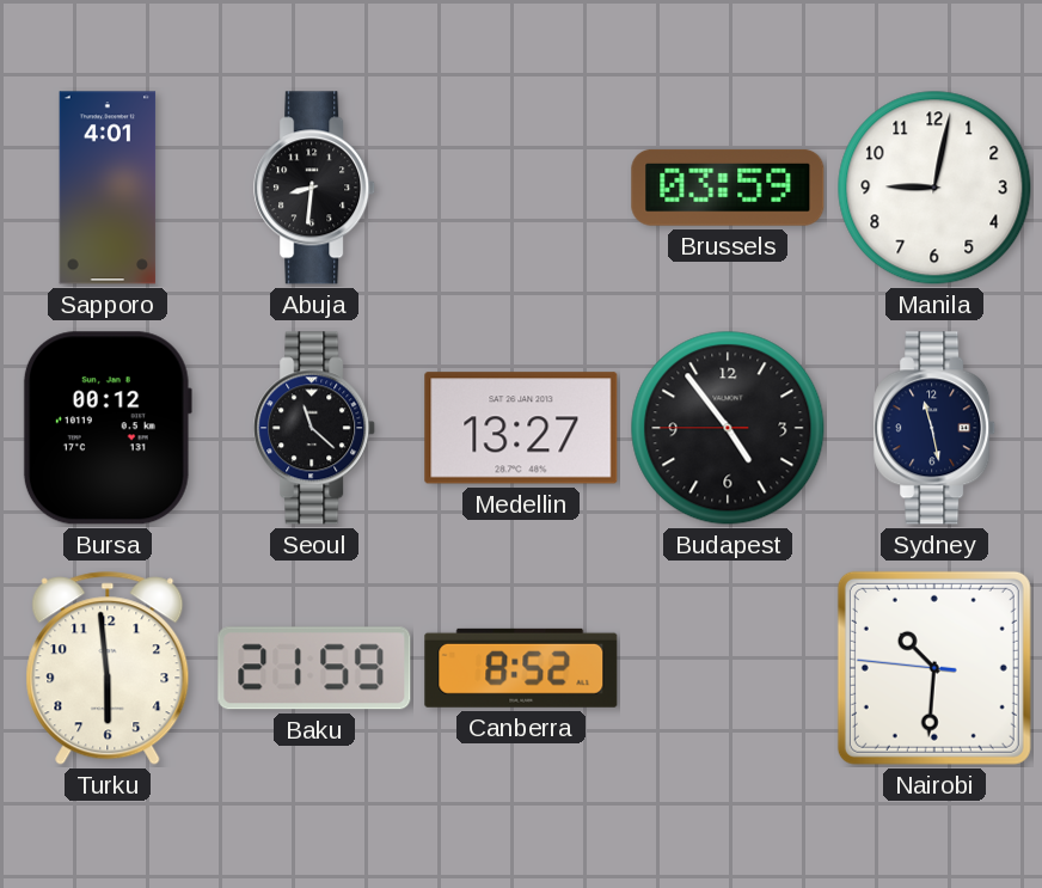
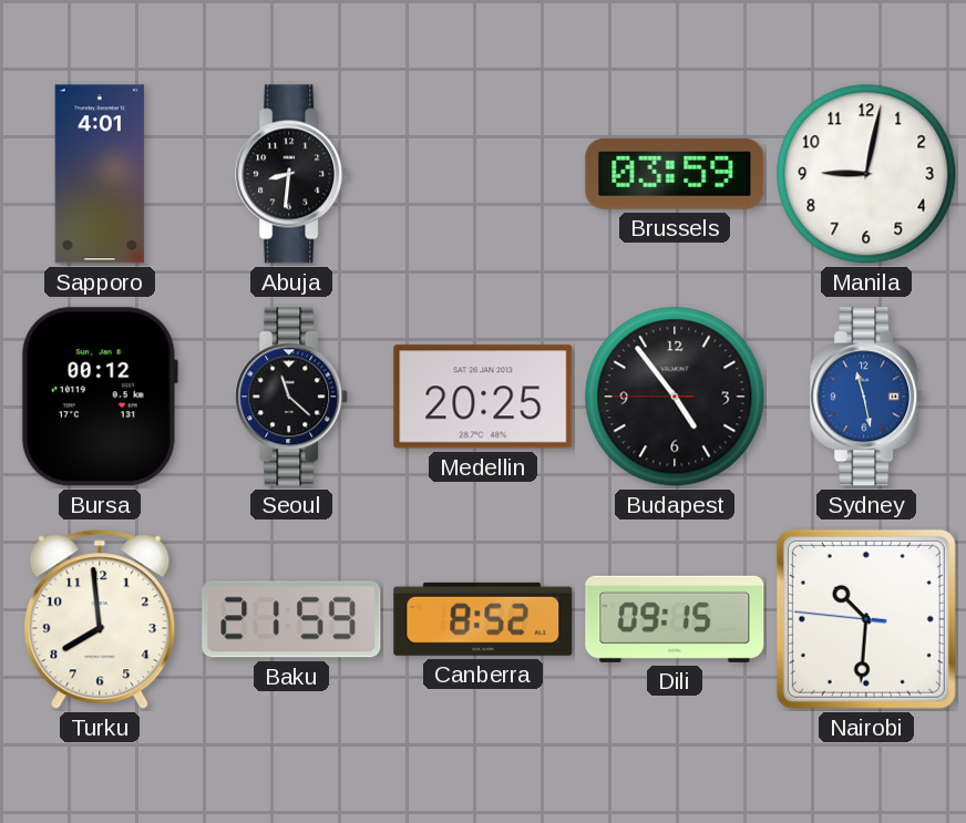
Medellin: 13:27 -> 20:25
Sydney dial: navy -> blue
Turku: 5:59 -> 7:59
Dili: none -> 09:15
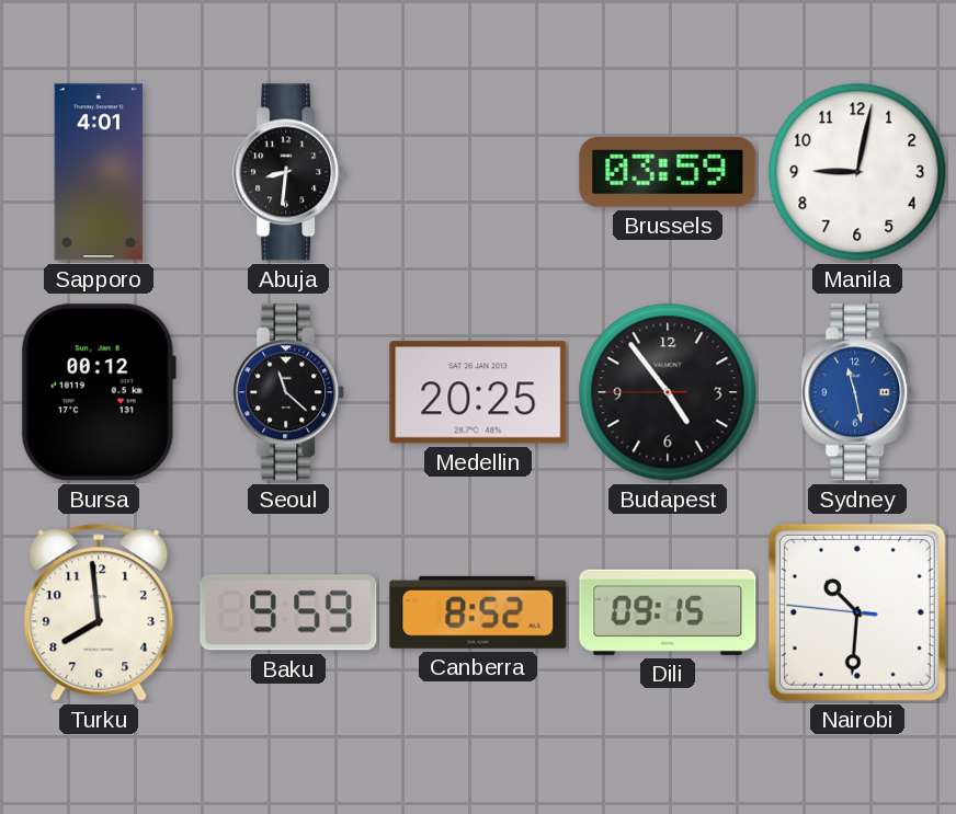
Baku: 21:59 -> 9:59
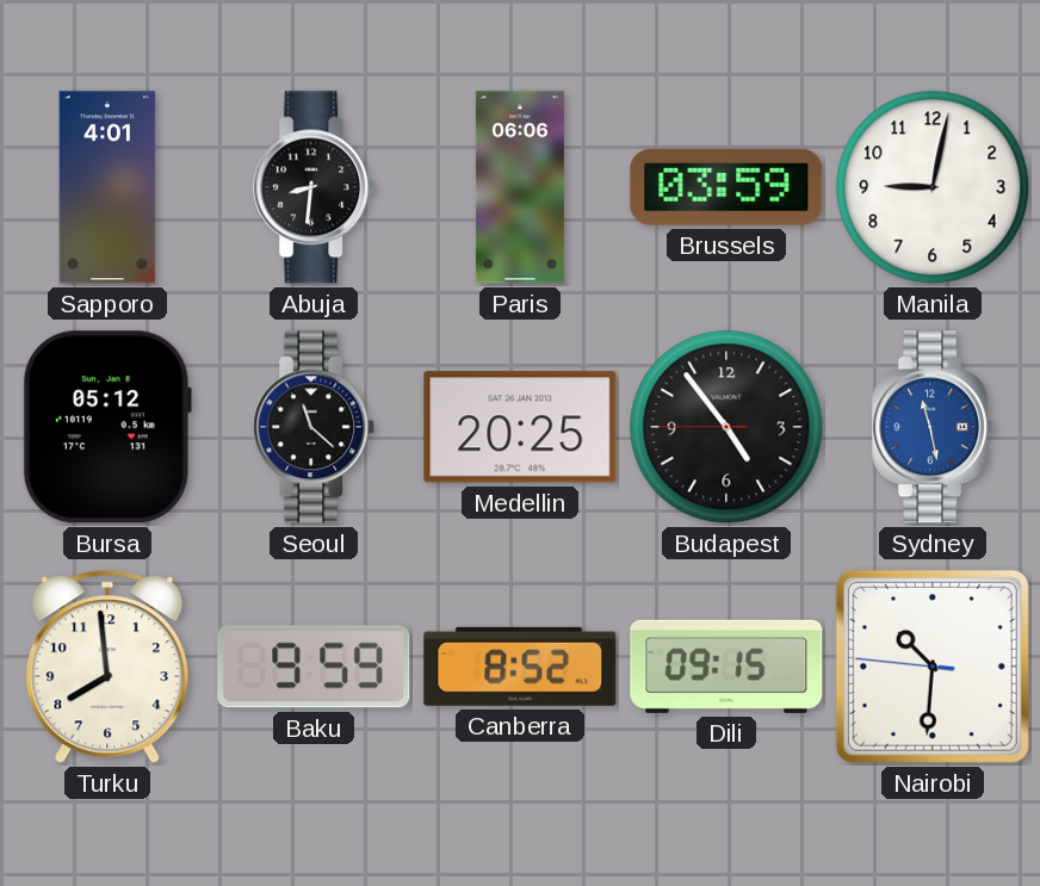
Paris: none -> 06:06
Bursa: 00:12 -> 05:12
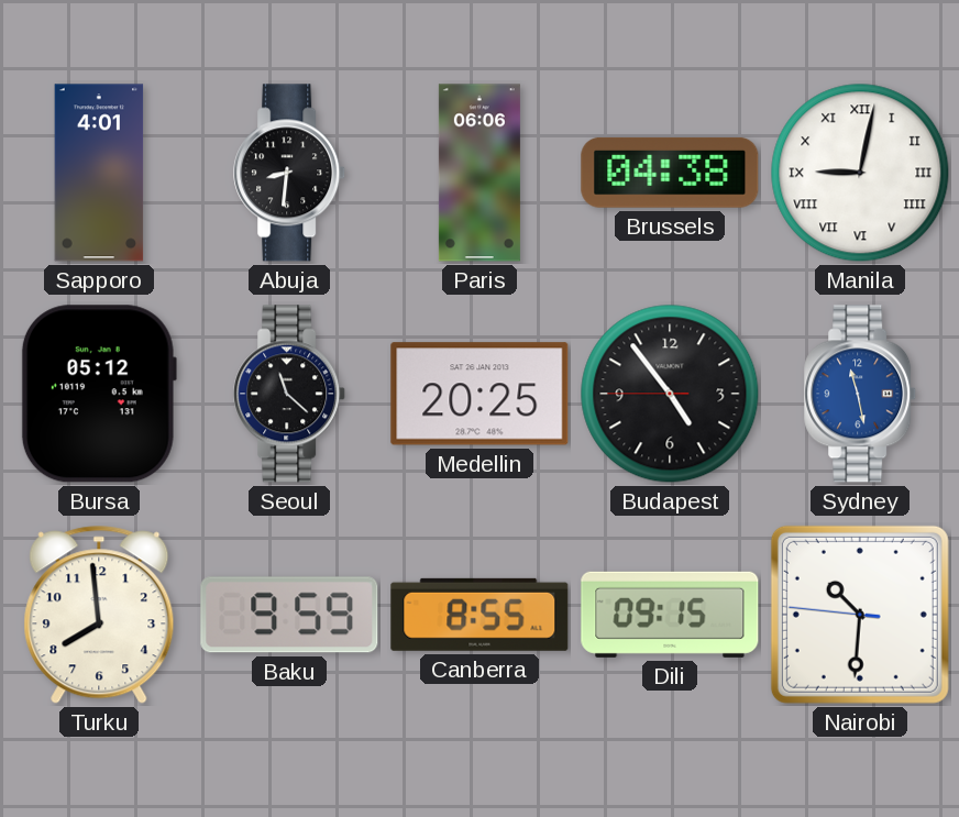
Brussels: 03:59 -> 04:38
Manila numerals: Arabic -> Roman
Canberra: 8:52 -> 8:55
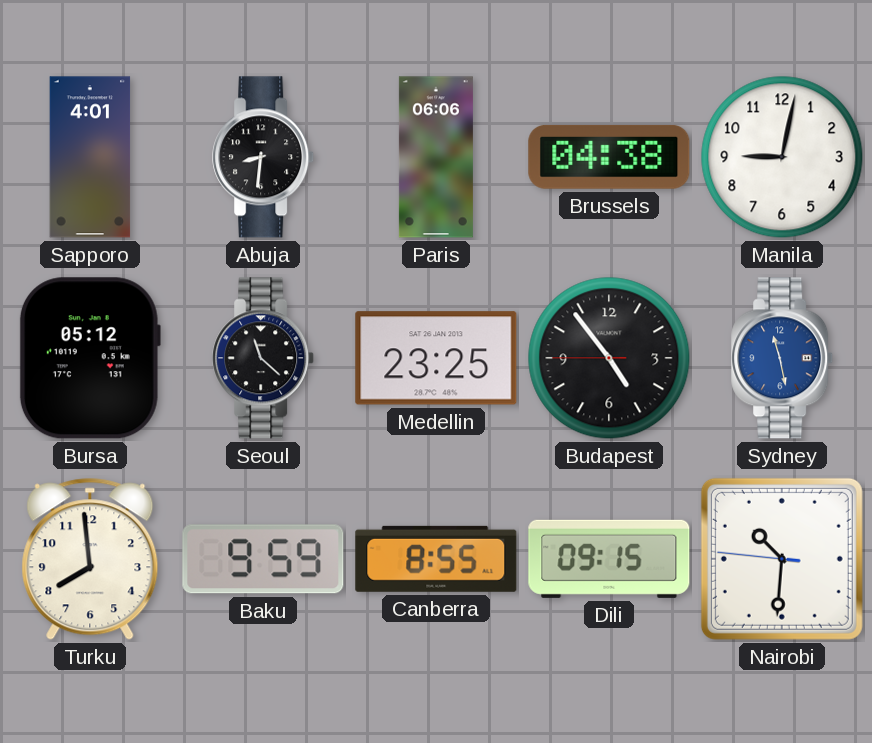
Manila numerals: Roman -> Arabic
Medellin: 20:25 -> 23:25
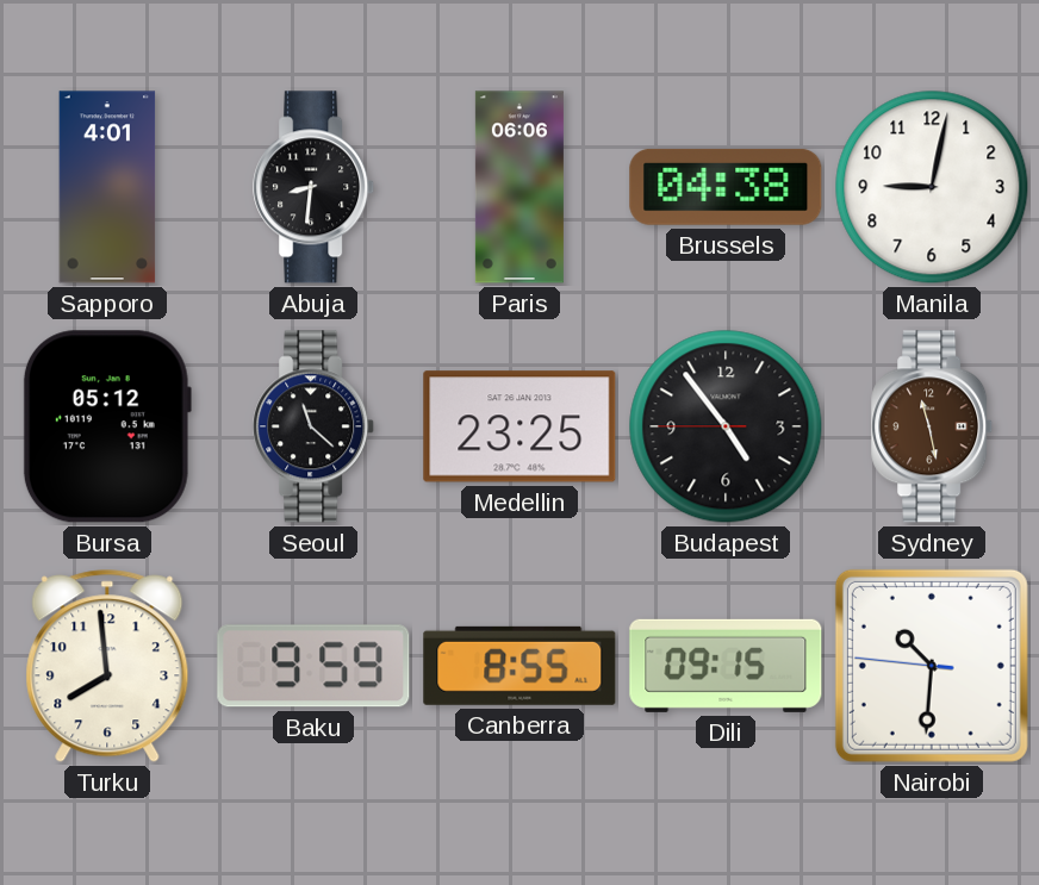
Sydney dial: blue -> brown
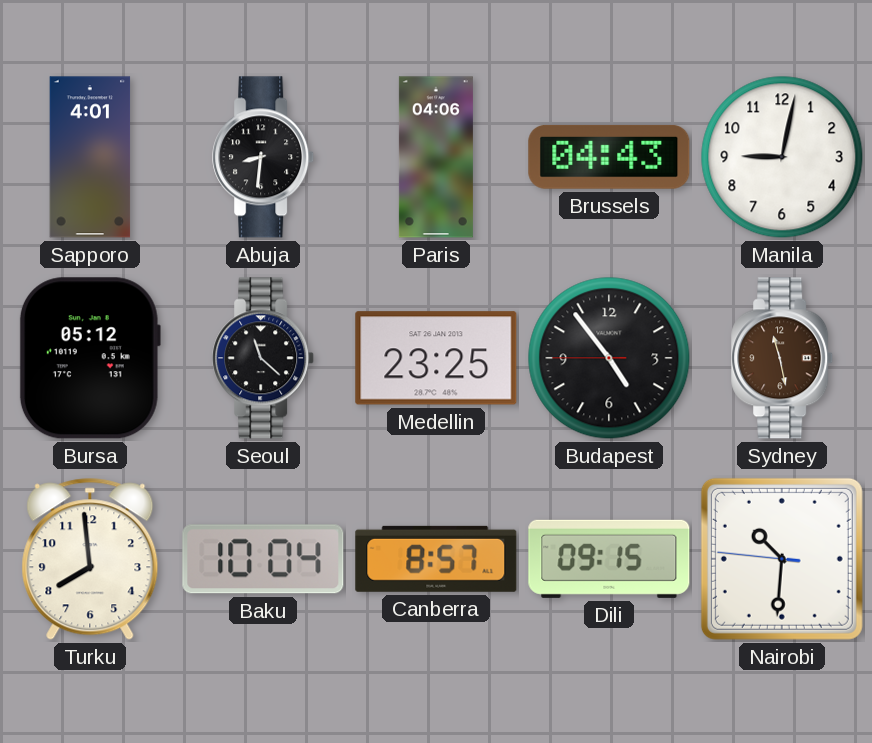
Paris: 06:06 -> 04:06
Brussels: 04:38 -> 04:43
Baku: 9:59 -> 10:04
Canberra: 8:55 -> 8:57
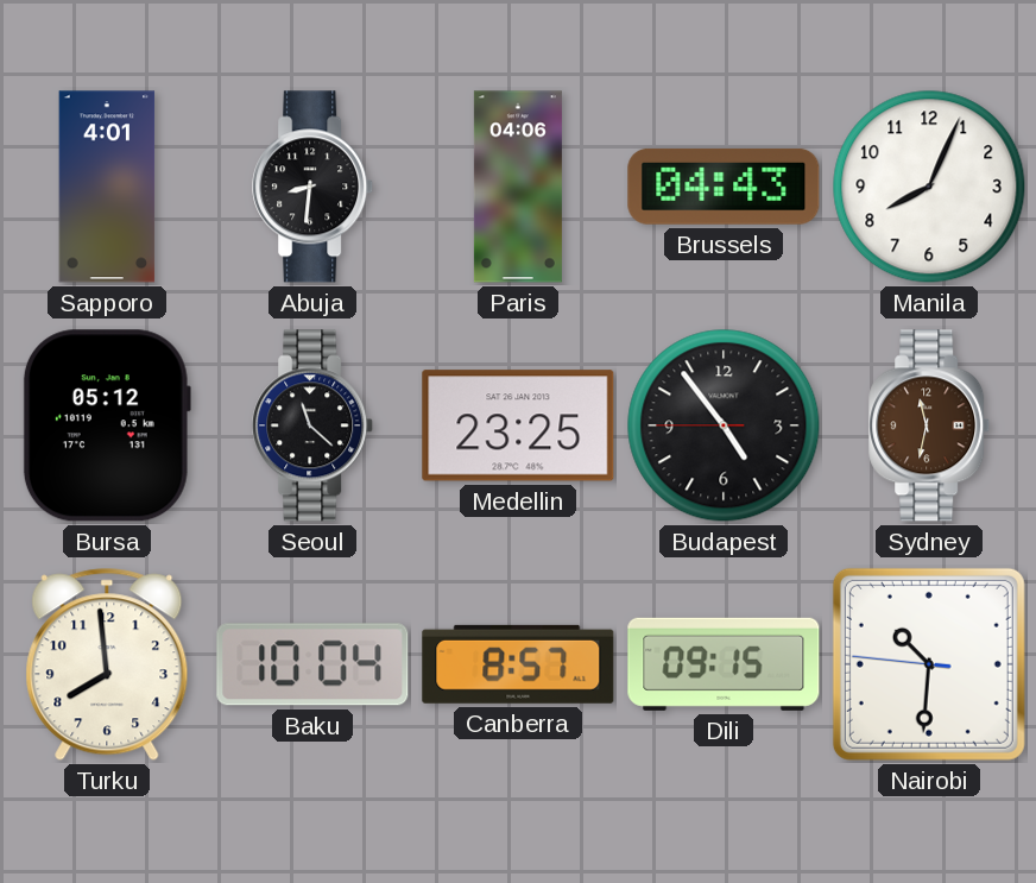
Manila: 9:02 -> 8:04
Sydney: 11:28 -> 11:32
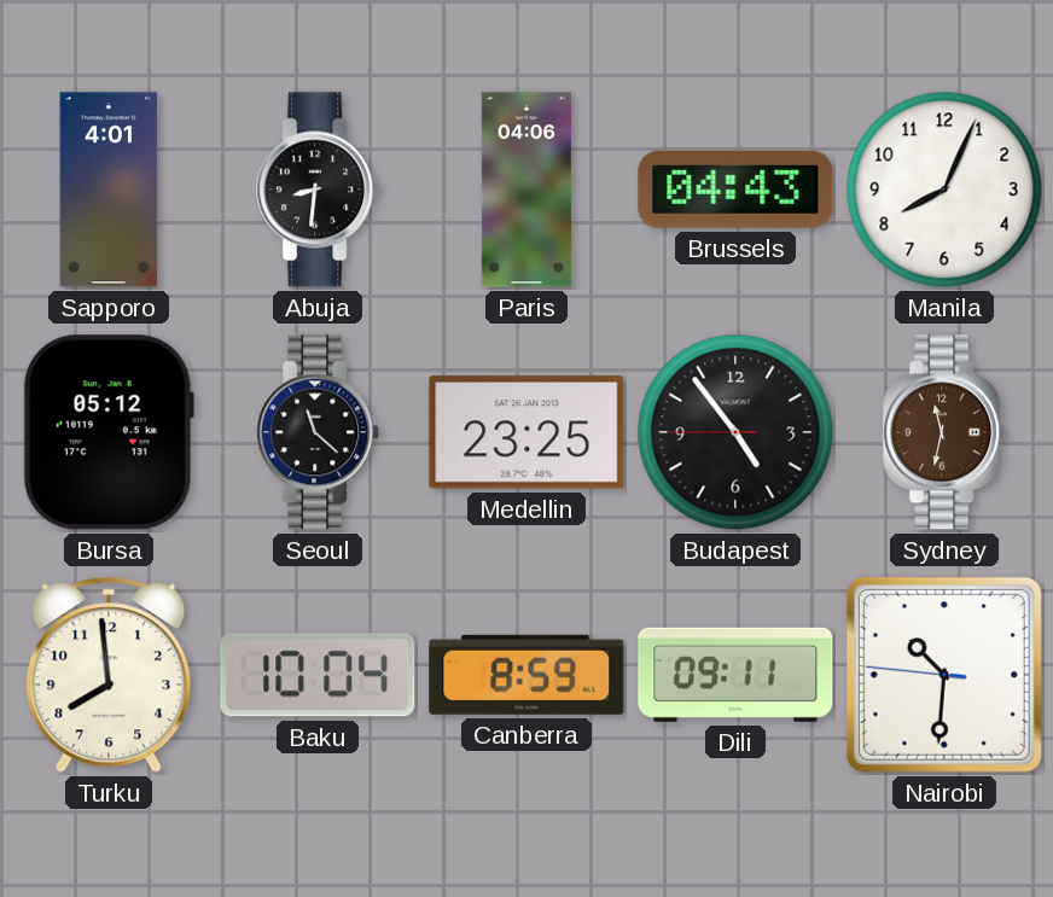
Canberra: 8:57 -> 8:59
Dili: 09:15 -> 09:11
